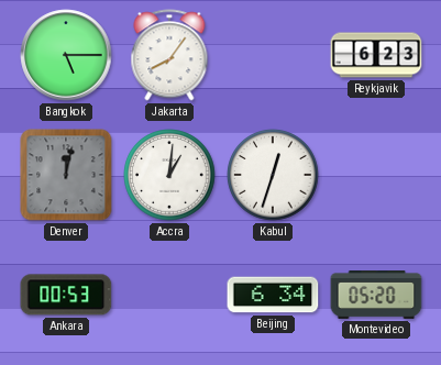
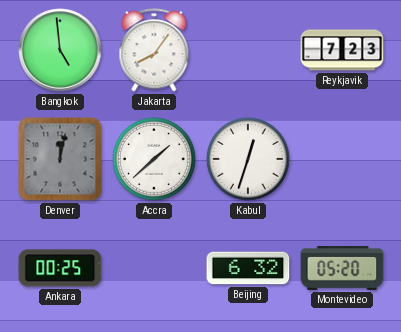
Bangkok: 5:15 -> 4:59
Reykjavik: 6:23 -> 7:23
Accra: 1:01 -> 1:38
Ankara: 00:53 -> 00:25
Beijing: 6:34 -> 6:32
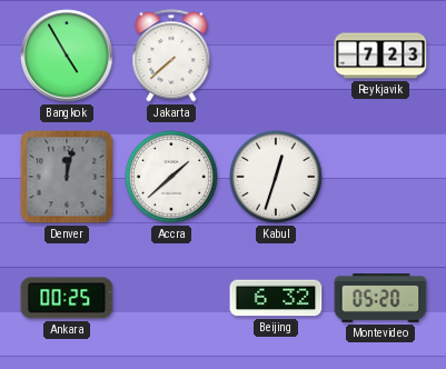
Bangkok: 4:59 -> 4:55
Jakarta: 8:06 -> 7:38
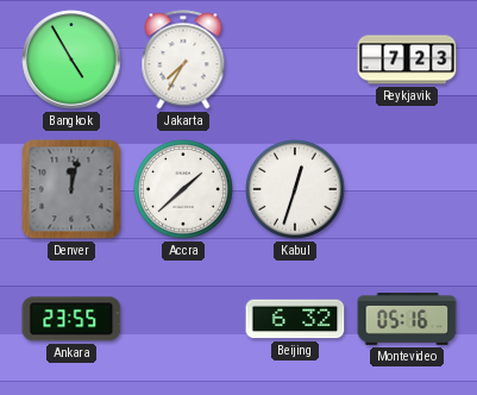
Jakarta: 7:38 -> 7:35
Ankara: 00:25 -> 23:55
Montevideo: 05:20 -> 05:16
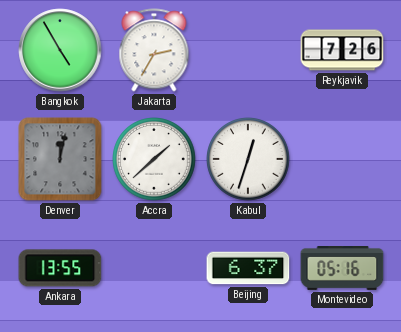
Jakarta: 7:35 -> 2:35
Reykjavik: 7:23 -> 7:26
Ankara: 23:55 -> 13:55
Beijing: 6:32 -> 6:37
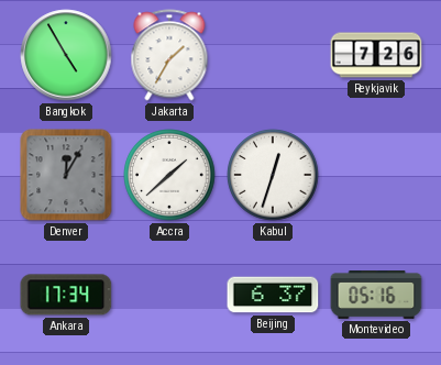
Jakarta: 2:35 -> 1:35
Denver: 12:02 -> 12:05
Ankara: 13:55 -> 17:34
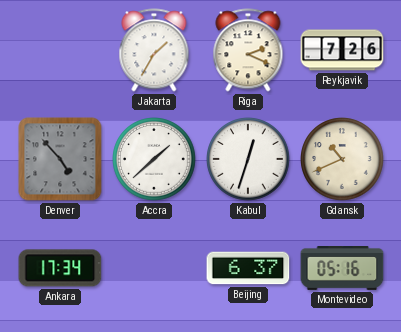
Bangkok: 4:55 -> none
Riga: none -> 2:19
Denver: 12:05 -> 4:53
Gdansk: none -> 10:41
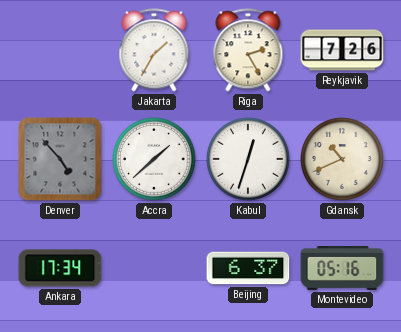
Riga: 2:19 -> 2:25
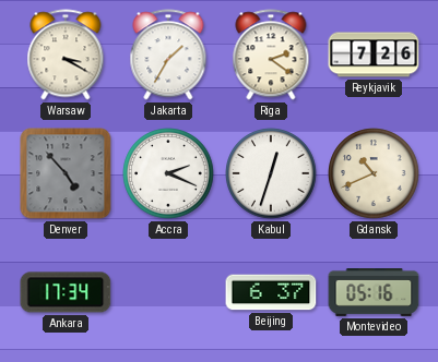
Warsaw: none -> 3:20
Riga: 2:25 -> 2:21
Accra: 1:38 -> 2:19
